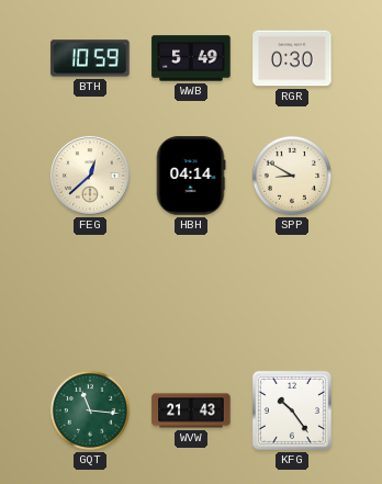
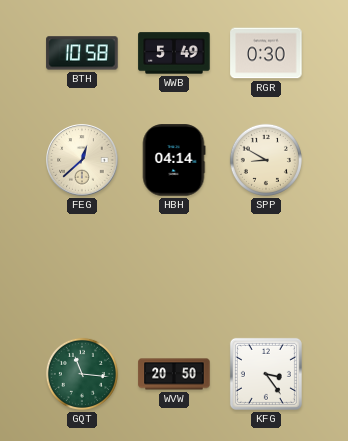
BTH: 10:59 -> 10:58
WVW: 21:43 -> 20:50
KFG: 10:24 -> 3:24
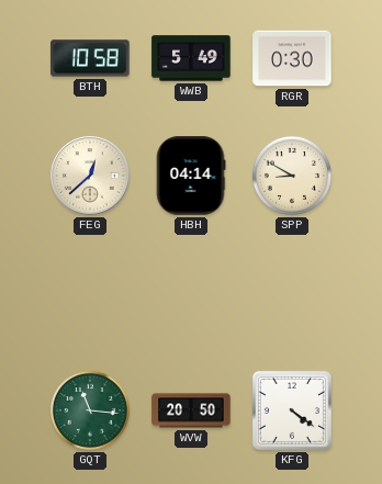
KFG: 3:24 -> 4:21
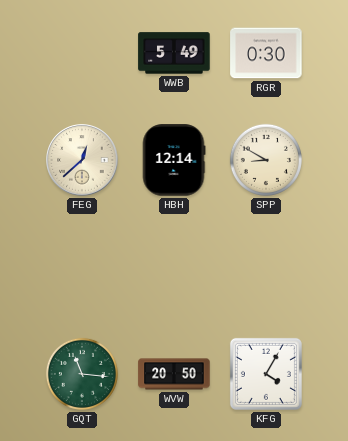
BTH: 10:58 -> none
HBH: 04:14 -> 12:14
KFG: 4:21 -> 4:05
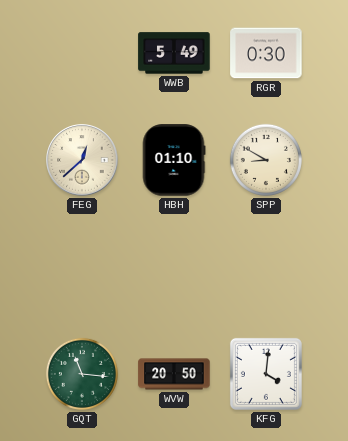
HBH: 12:14 -> 01:10
KFG: 4:05 -> 4:01
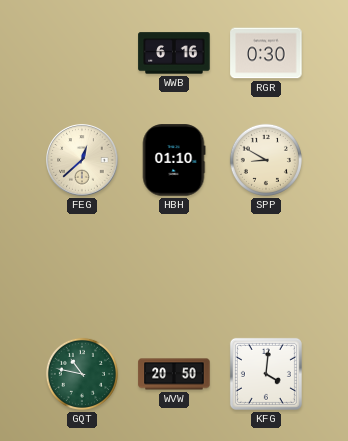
WWB: 5:49 -> 6:16
GQT: 11:16 -> 10:47
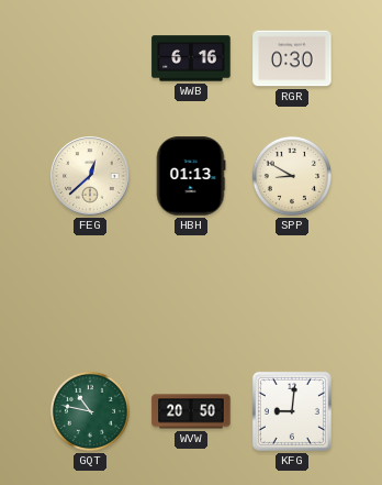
HBH: 01:10 -> 01:13
KFG: 4:01 -> 9:01
